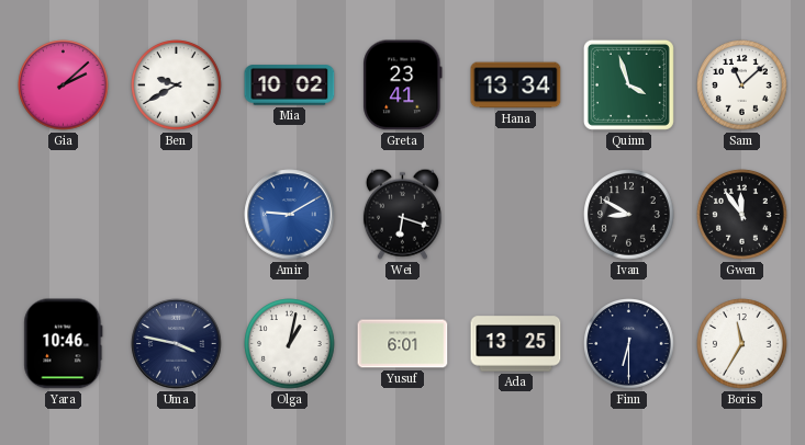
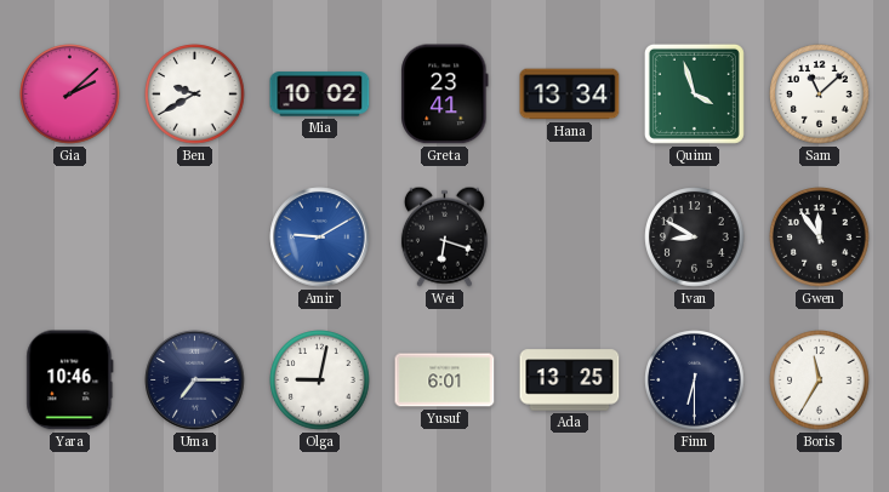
Uma: 3:47 -> 7:15
Olga: 1:02 -> 9:02
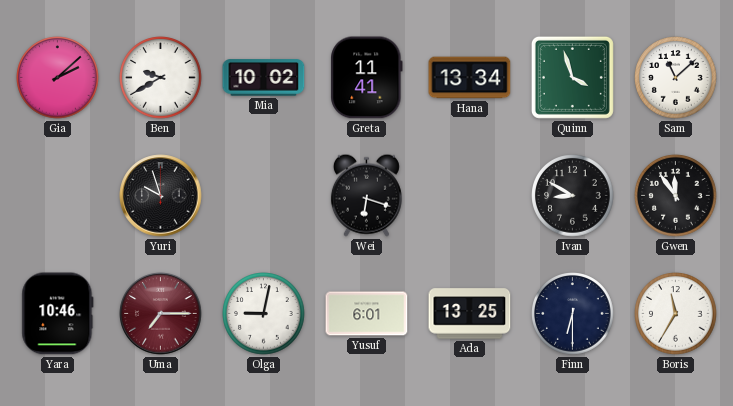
Greta: 23:41 -> 11:41
Yuri: none -> 9:57
Amir: 9:10 -> none
Uma dial: navy -> burgundy
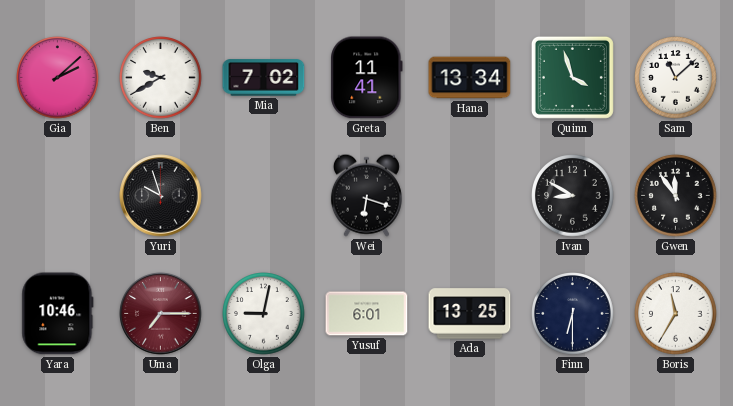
Mia: 10:02 -> 7:02
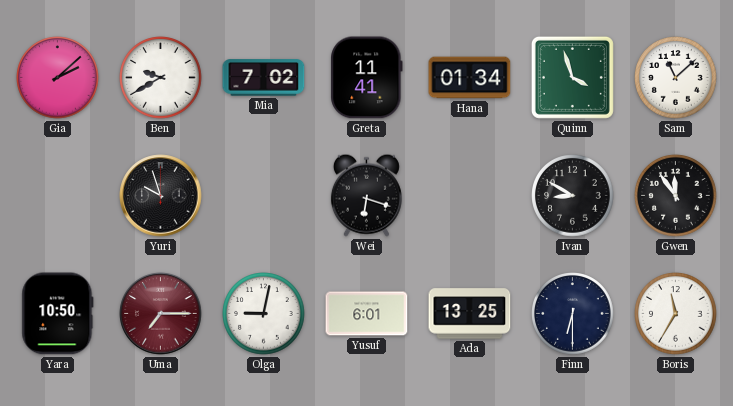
Hana: 13:34 -> 01:34
Yara: 10:46 -> 10:50
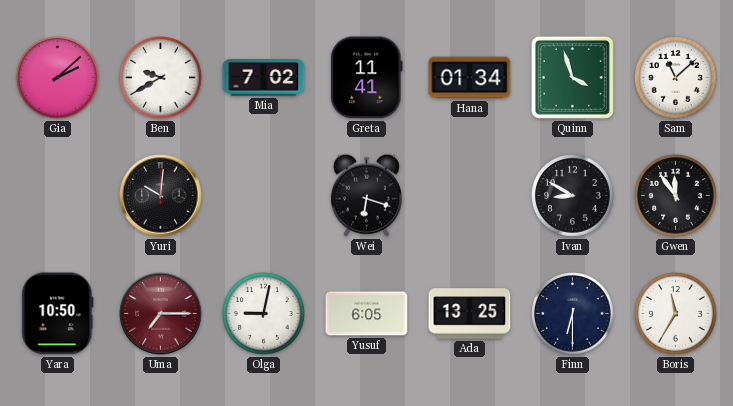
Yuri: 9:57 -> 10:01
Yusuf: 6:01 -> 6:05
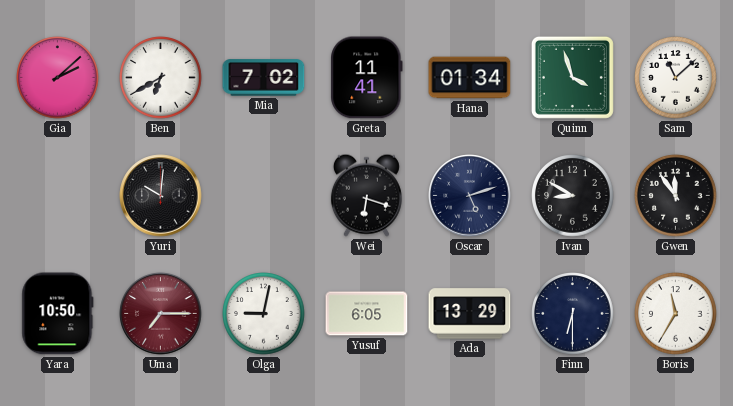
Ben: 9:40 -> 6:40
Oscar: none -> 5:12
Ada: 13:25 -> 13:29
